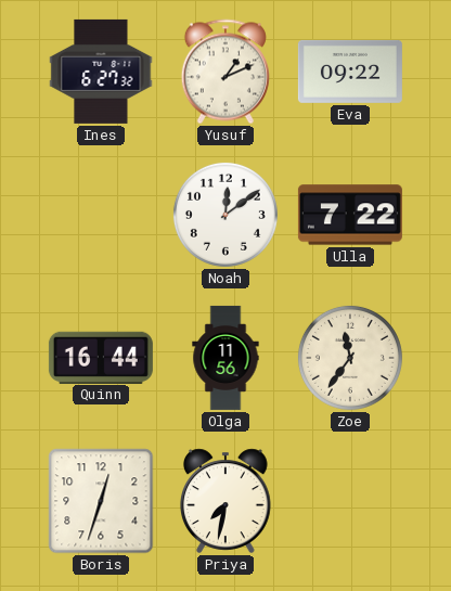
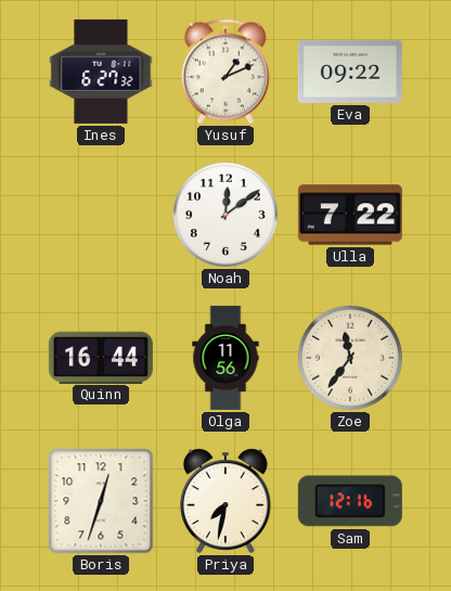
Sam: none -> 12:16
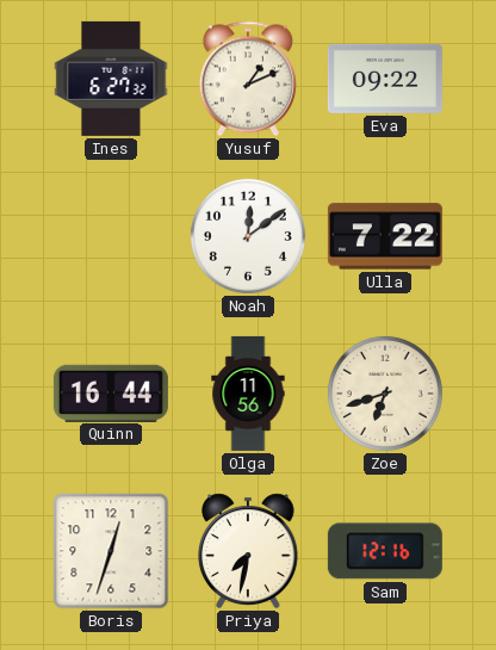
Zoe: 11:36 -> 6:42
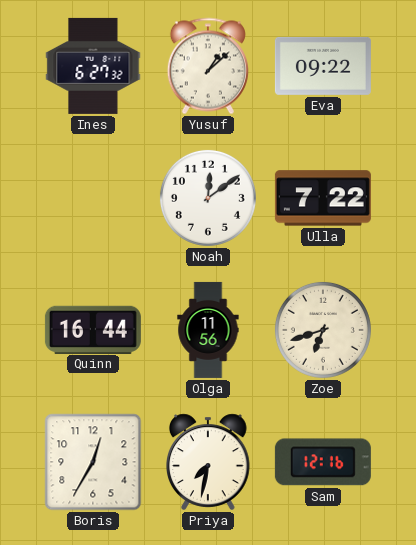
Yusuf: 1:11 -> 1:08
Boris: 12:33 -> 12:35
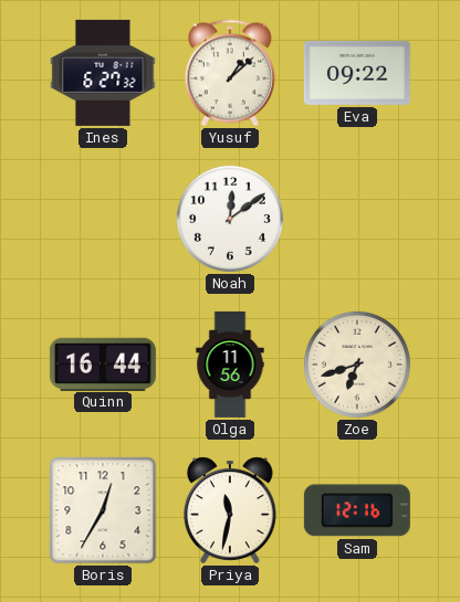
Ulla: 7:22 -> none
Priya: 7:32 -> 11:32
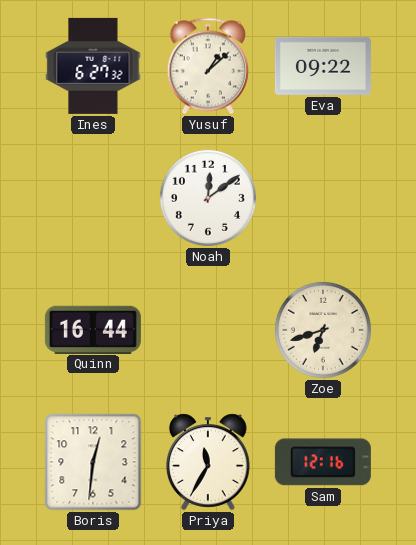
Olga: 11:56 -> none
Boris: 12:35 -> 12:31
Priya: 11:32 -> 11:35
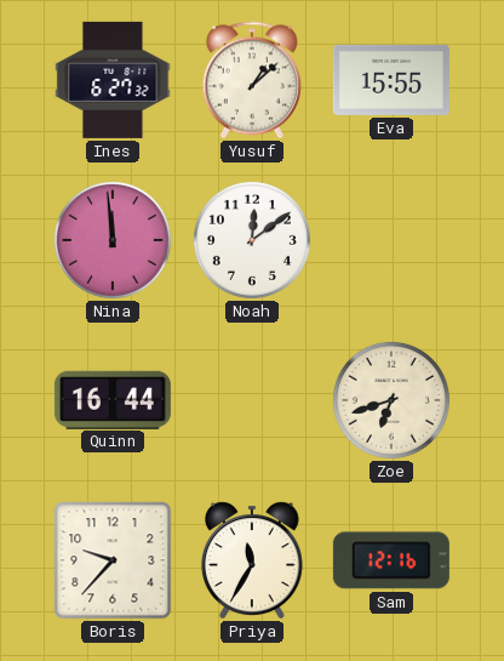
Eva: 09:22 -> 15:55
Nina: none -> 11:59
Boris: 12:31 -> 9:37
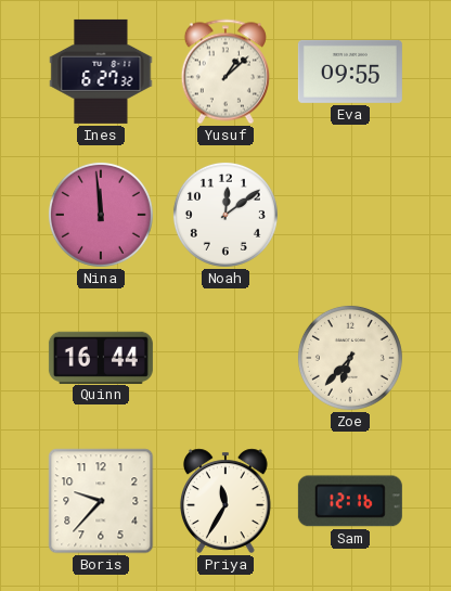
Eva: 15:55 -> 09:55
Zoe: 6:42 -> 6:37
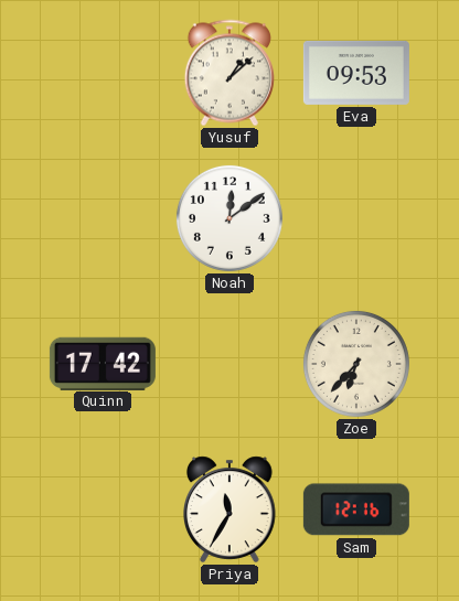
Ines: 6:27 -> none
Eva: 09:55 -> 09:53
Nina: 11:59 -> none
Quinn: 16:44 -> 17:42
Boris: 9:37 -> none
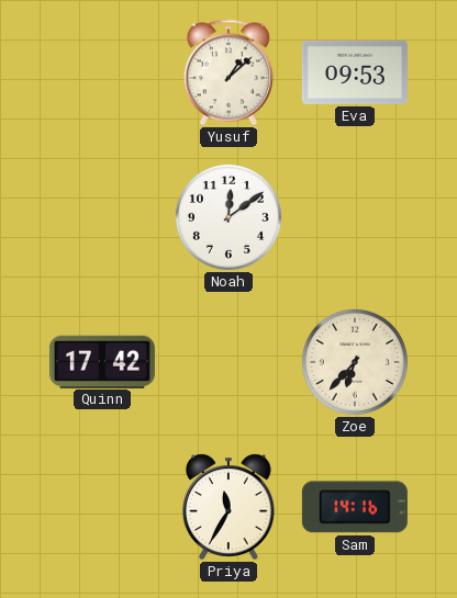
Sam: 12:16 -> 14:16
